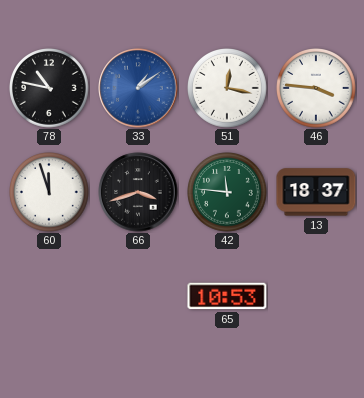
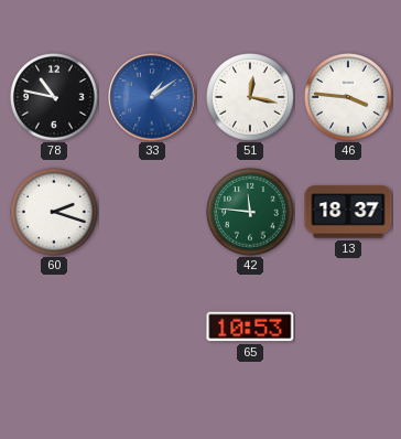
60: 11:57 -> 2:18
66: 3:42 -> none
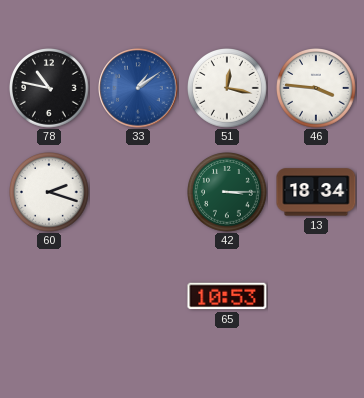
42: 11:46 -> 3:15
13: 18:37 -> 18:34
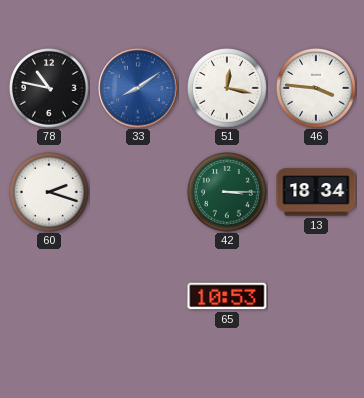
33: 1:09 -> 8:09
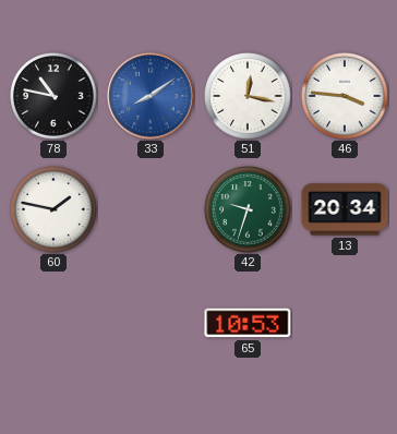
60: 2:18 -> 1:47
42: 3:15 -> 9:33
13: 18:34 -> 20:34
